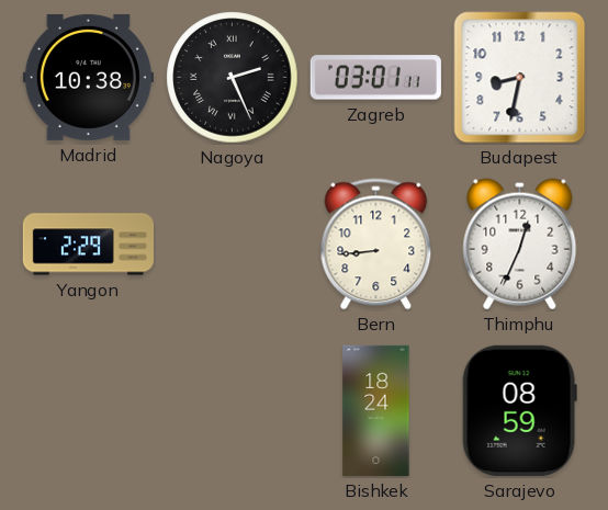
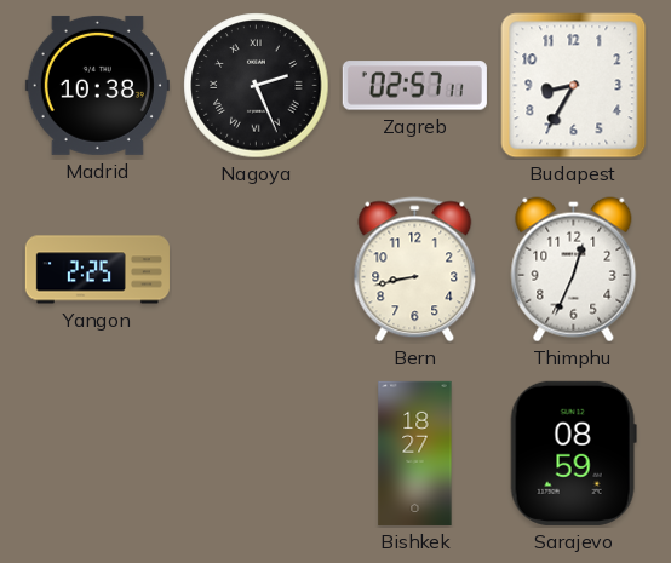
Zagreb: 03:01 -> 02:57
Budapest: 8:32 -> 8:35
Yangon: 2:29 -> 2:25
Bern: 8:44 -> 8:43
Bishkek: 18:24 -> 18:27
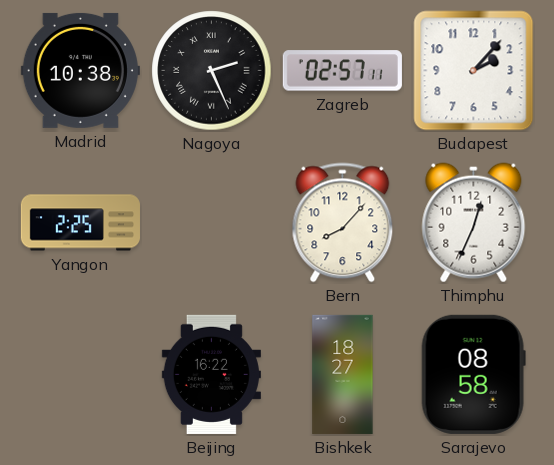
Budapest: 8:35 -> 2:07
Bern: 8:43 -> 8:07
Beijing: none -> 16:22
Sarajevo: 08:59 -> 08:58
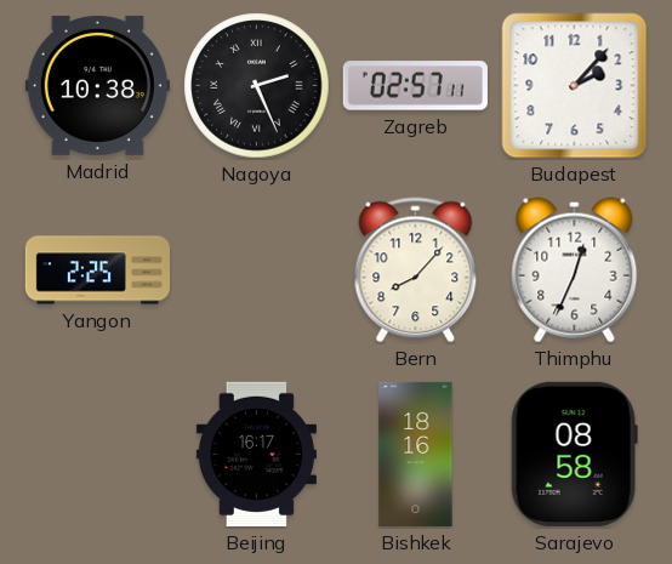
Beijing: 16:22 -> 16:17
Bishkek: 18:27 -> 18:16
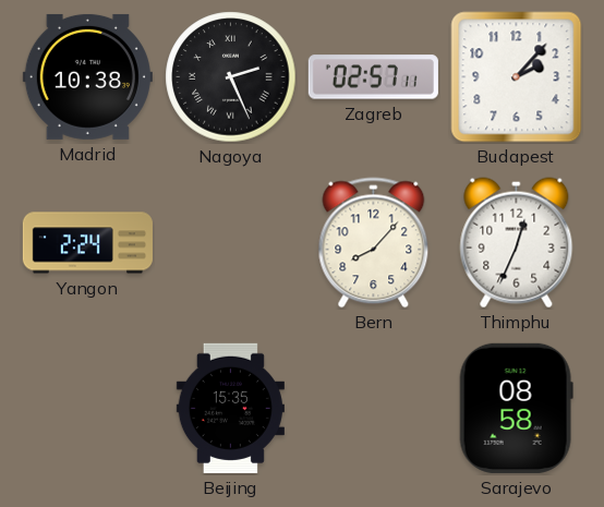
Yangon: 2:25 -> 2:24
Beijing: 16:17 -> 15:35
Bishkek: 18:16 -> none
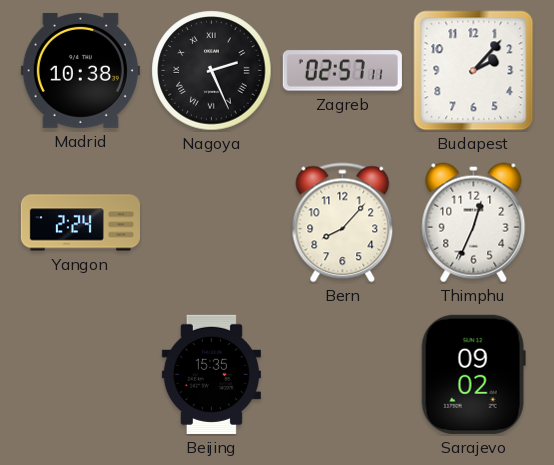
Sarajevo: 08:58 -> 09:02
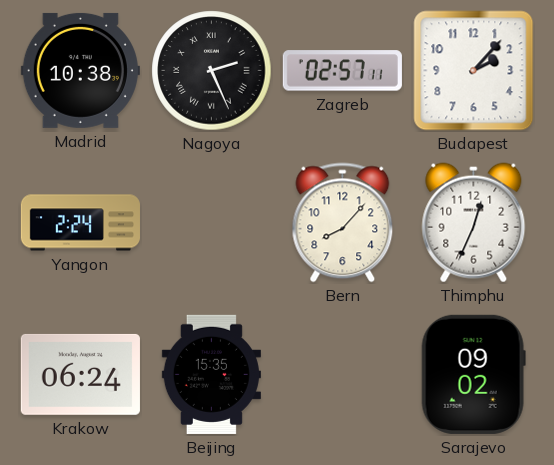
Krakow: none -> 06:24
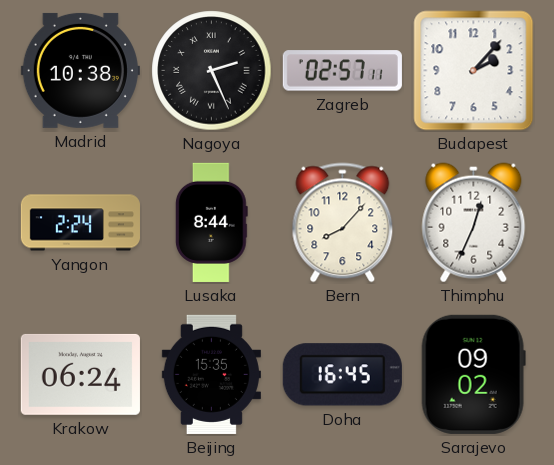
Lusaka: none -> 8:44
Doha: none -> 16:45
